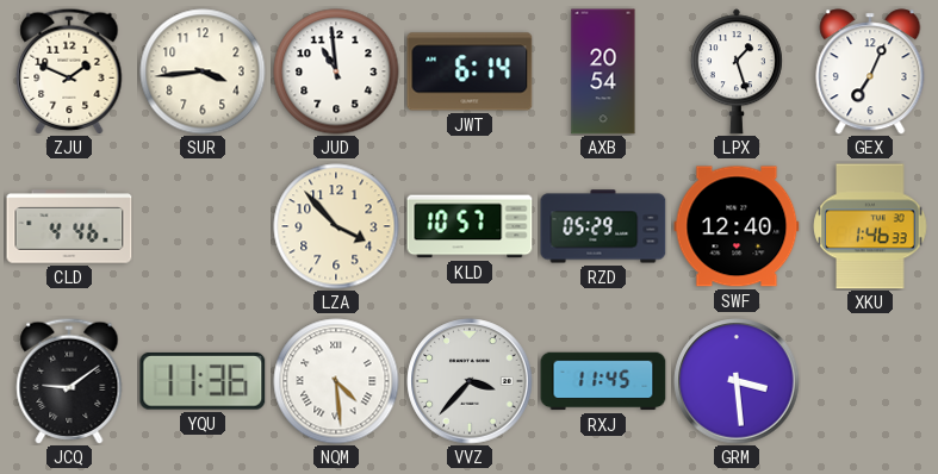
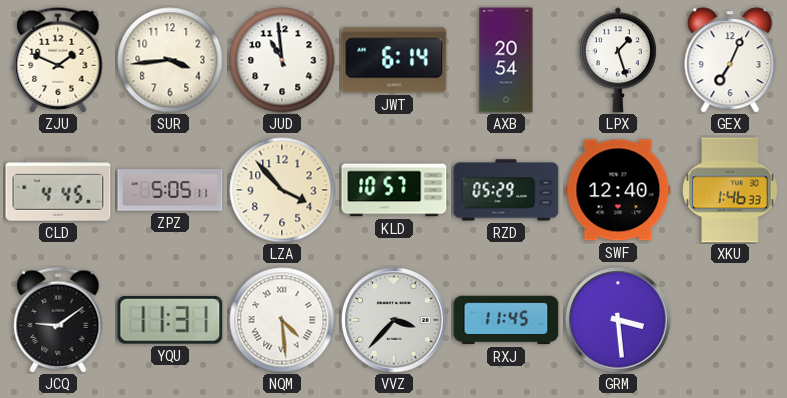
CLD: 4:46 -> 4:45
ZPZ: none -> 5:05
YQU: 11:36 -> 11:31
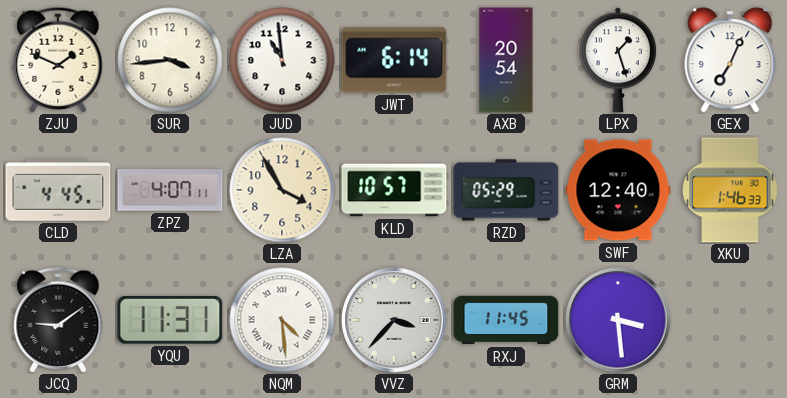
ZPZ: 5:05 -> 4:07
LZA: 3:53 -> 3:55
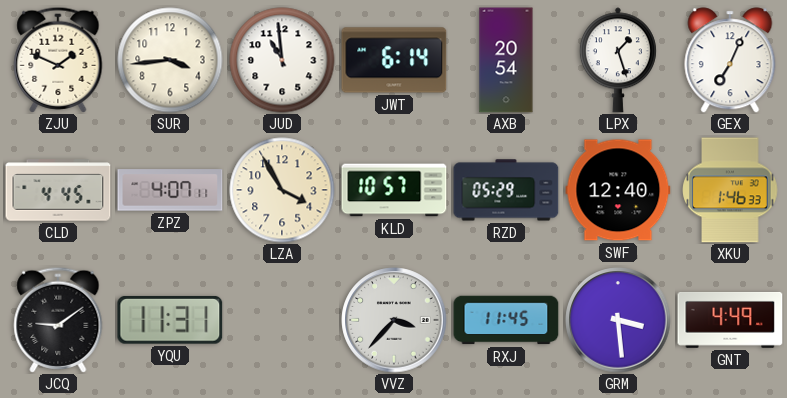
NQM: 4:29 -> none
GNT: none -> 4:49
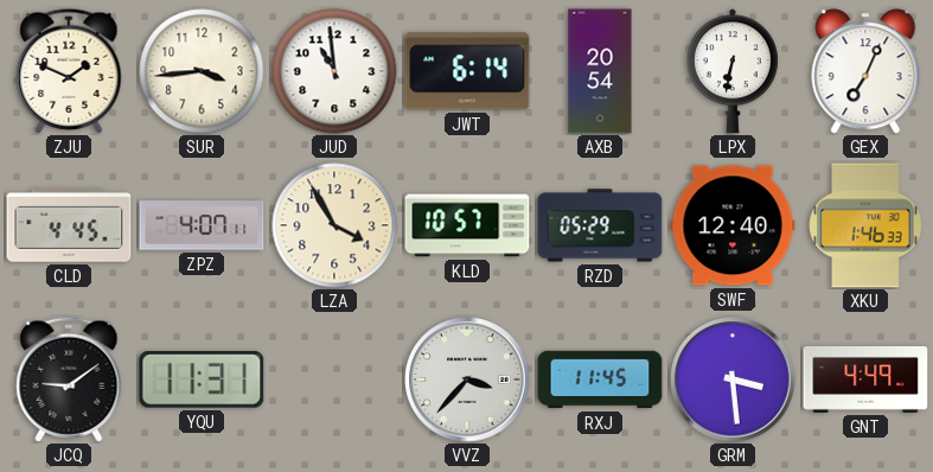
LPX: 1:27 -> 6:32
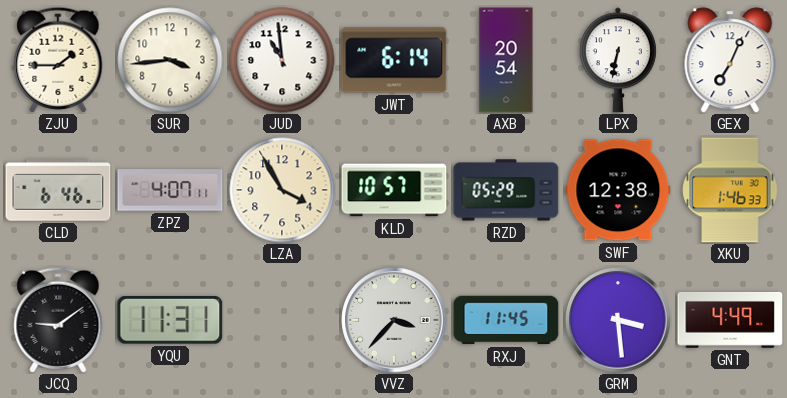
ZJU: 1:49 -> 1:45
CLD: 4:45 -> 6:46
SWF: 12:40 -> 12:38
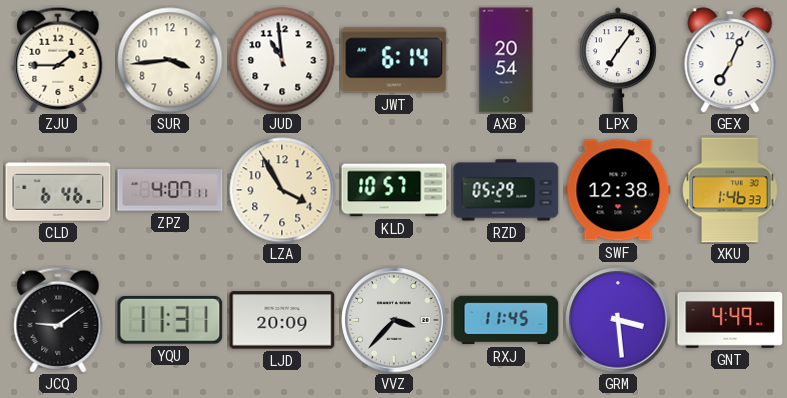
LPX: 6:32 -> 7:06
LJD: none -> 20:09
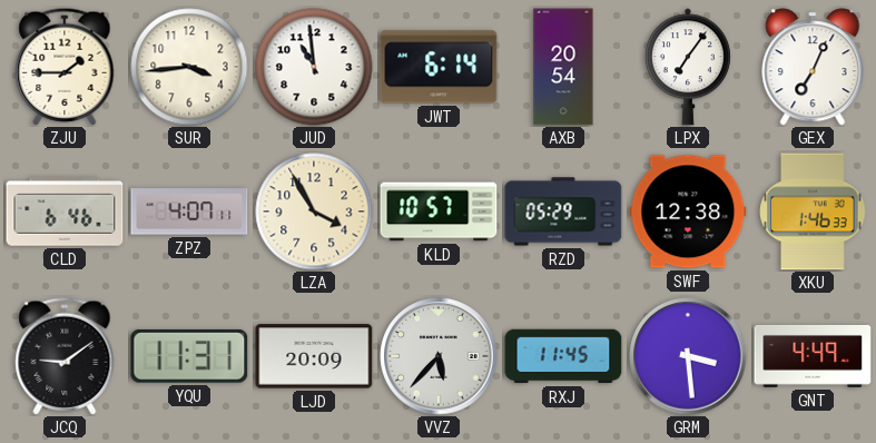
VVZ: 3:37 -> 5:37
